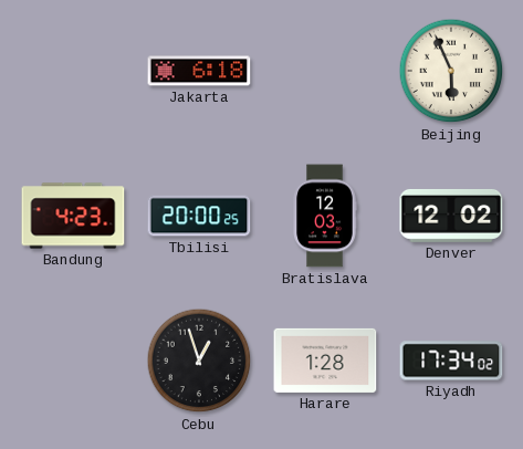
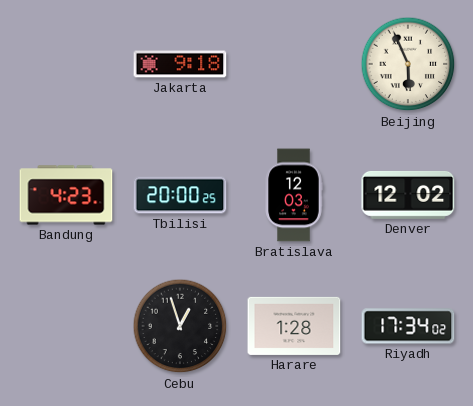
Jakarta: 6:18 -> 9:18
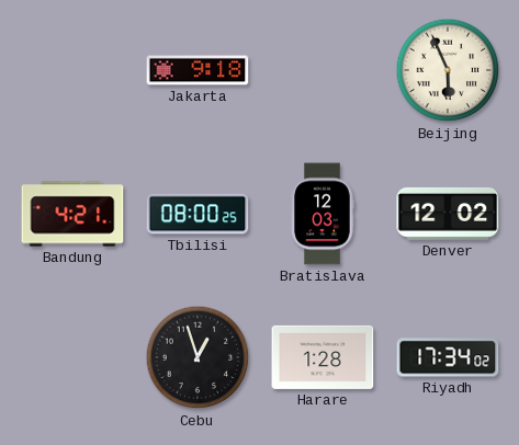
Bandung: 4:23 -> 4:21
Tbilisi: 20:00 -> 08:00
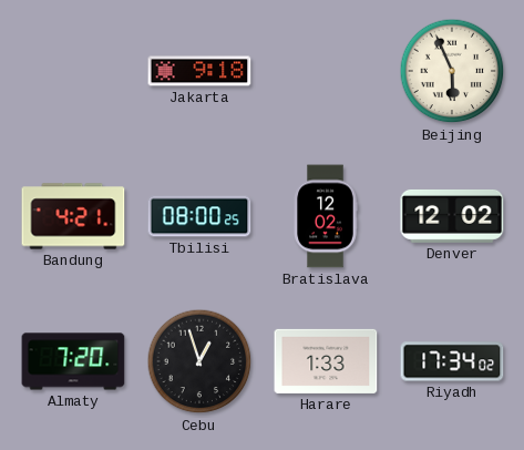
Bratislava: 12:03 -> 12:02
Almaty: none -> 7:20
Harare: 1:28 -> 1:33
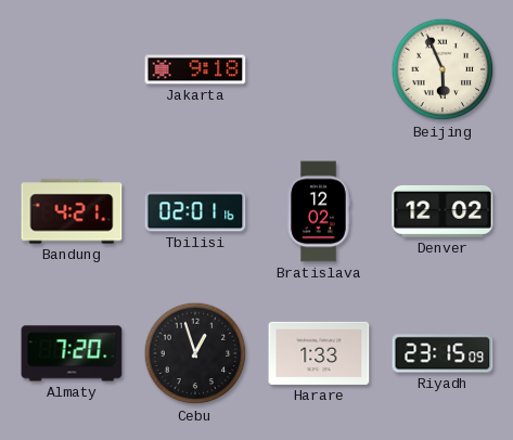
Tbilisi: 08:00 -> 02:01
Riyadh: 17:34 -> 23:15
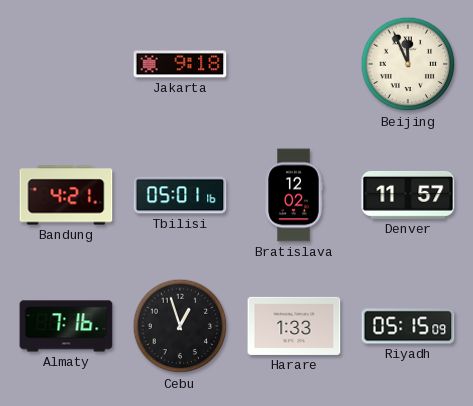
Beijing: 5:56 -> 11:56
Tbilisi: 02:01 -> 05:01
Denver: 12:02 -> 11:57
Almaty: 7:20 -> 7:16
Riyadh: 23:15 -> 05:15
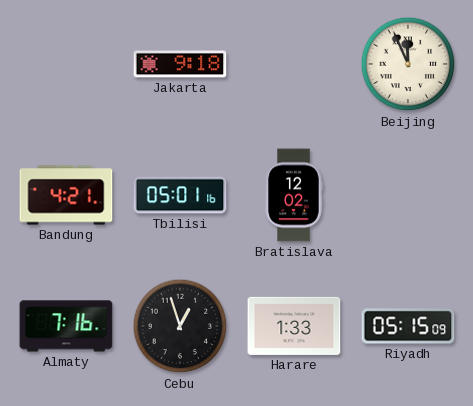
Denver: 11:57 -> none
